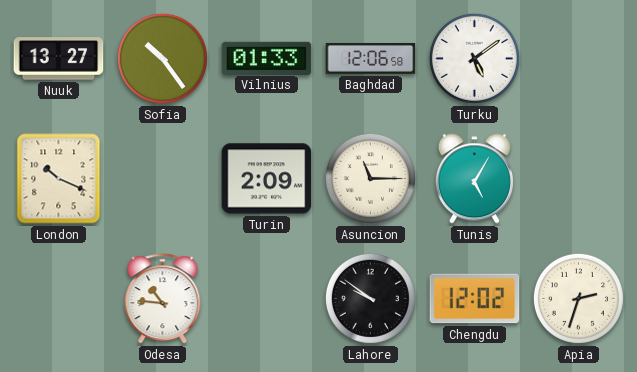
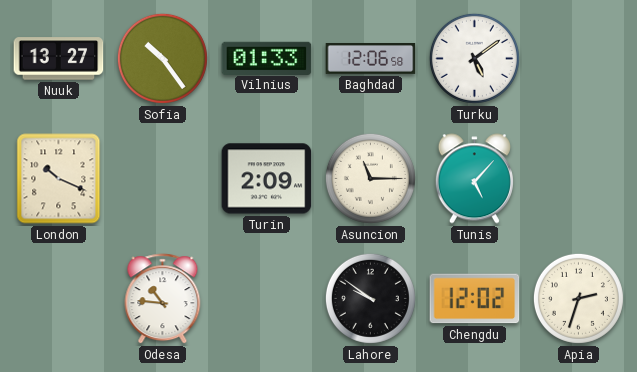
Tunis: 5:05 -> 5:07
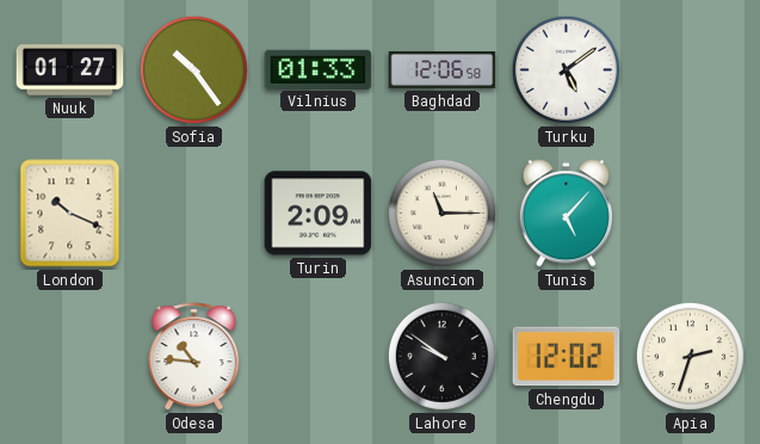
Nuuk: 13:27 -> 01:27
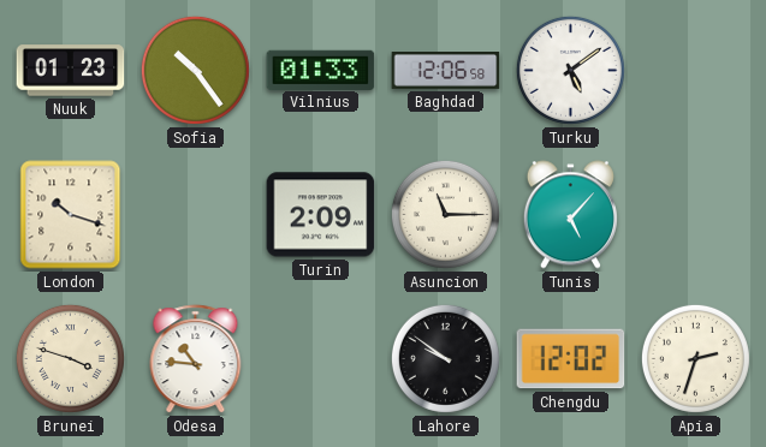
Nuuk: 01:27 -> 01:23
London: 10:19 -> 10:18
Brunei: none -> 3:48
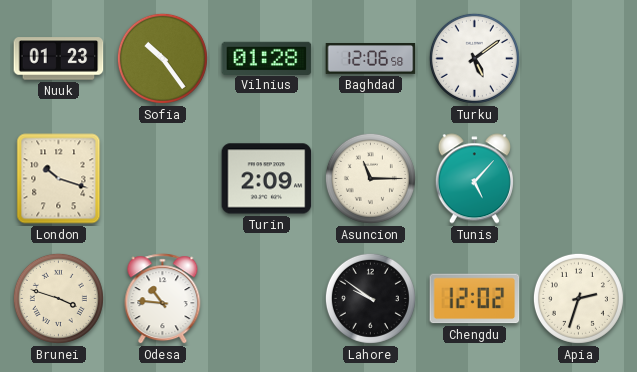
Vilnius: 01:33 -> 01:28
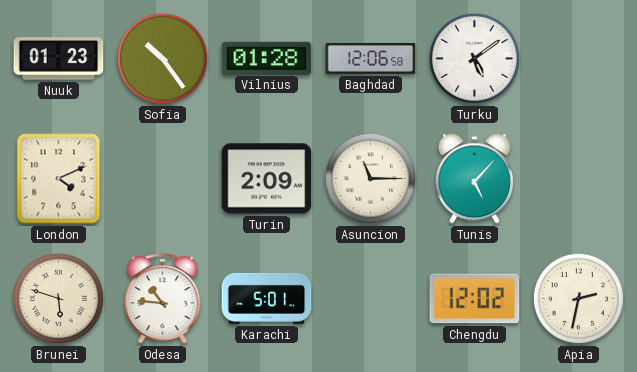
London: 10:18 -> 4:11
Brunei: 3:48 -> 5:48
Karachi: none -> 5:01
Lahore: 9:51 -> none
Apia: 2:33 -> 2:32
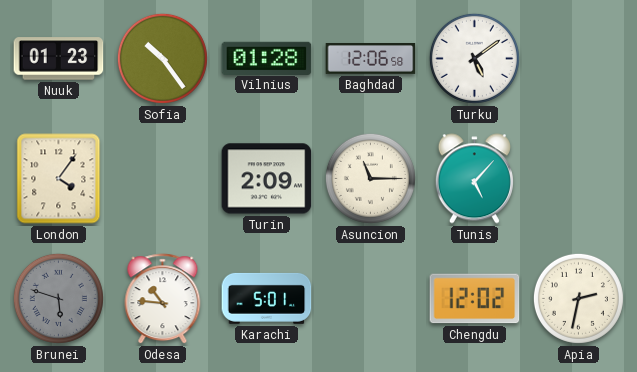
London: 4:11 -> 4:06
Brunei dial: cream -> grey
